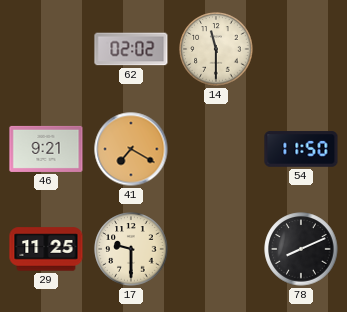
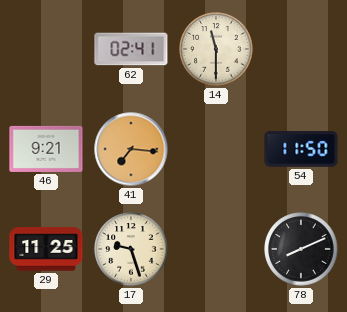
62: 02:02 -> 02:41
41: 7:20 -> 7:16
17: 9:30 -> 9:27
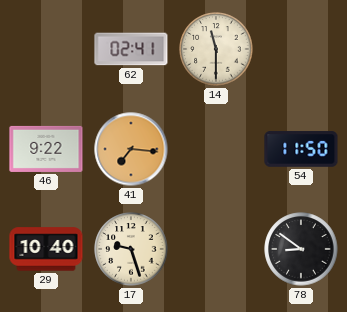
46: 9:21 -> 9:22
29: 11:25 -> 10:40
78: 8:11 -> 8:51
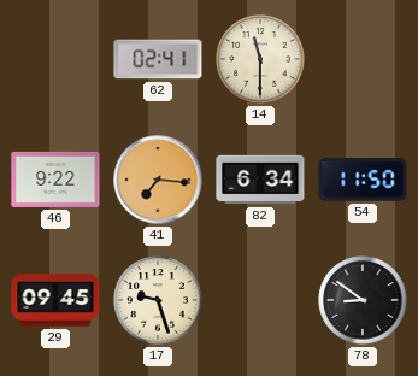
82: none -> 6:34
29: 10:40 -> 09:45
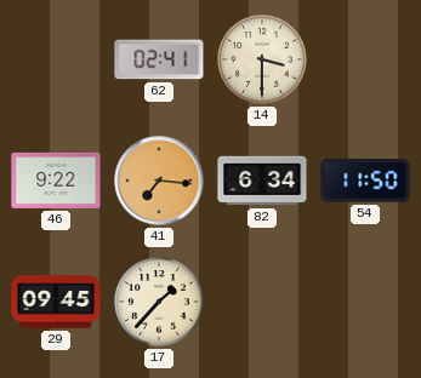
14: 11:30 -> 3:30
17: 9:27 -> 1:37
78: 8:51 -> none
